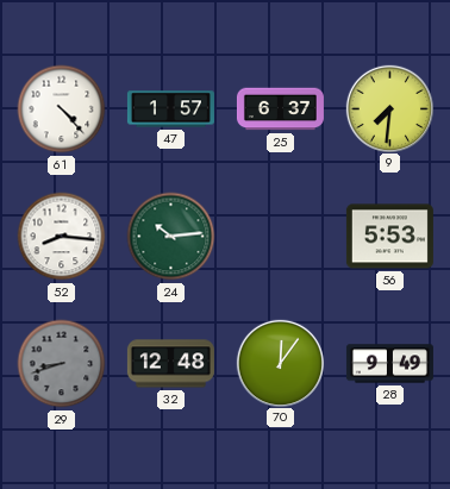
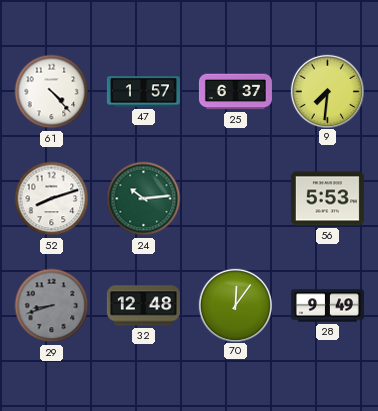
52: 8:16 -> 8:12
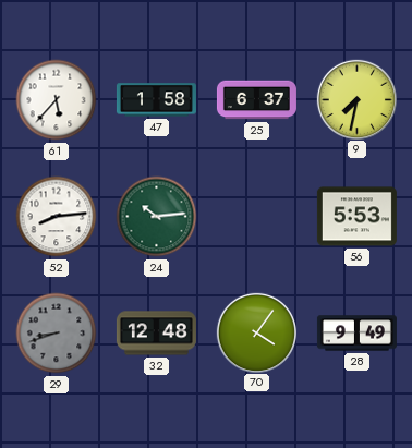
61: 4:23 -> 5:37
47: 1:57 -> 1:58
9: 7:31 -> 7:32
52: 8:12 -> 8:14
70: 12:06 -> 4:06
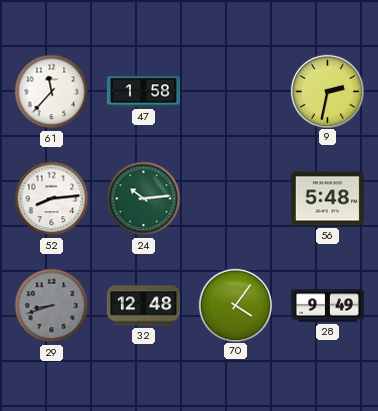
61: 5:37 -> 11:37
25: 6:37 -> none
9: 7:32 -> 2:32
56: 5:53 -> 5:48
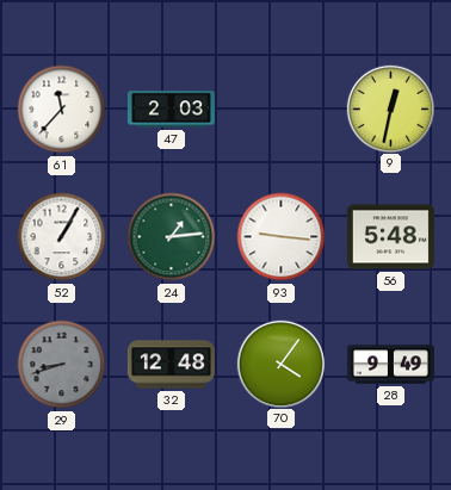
47: 1:58 -> 2:03
9: 2:32 -> 12:32
52: 8:14 -> 1:05
24: 10:14 -> 1:14
93: none -> 9:16
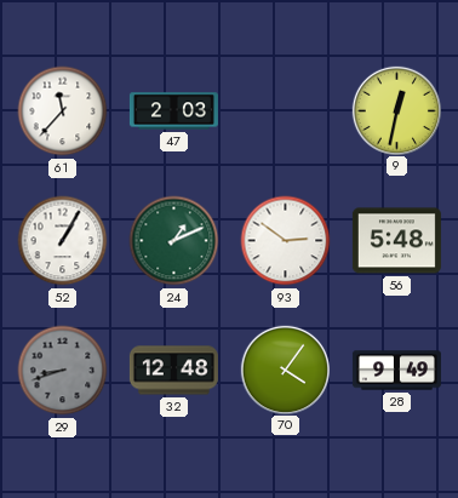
24: 1:14 -> 1:11
93: 9:16 -> 2:51
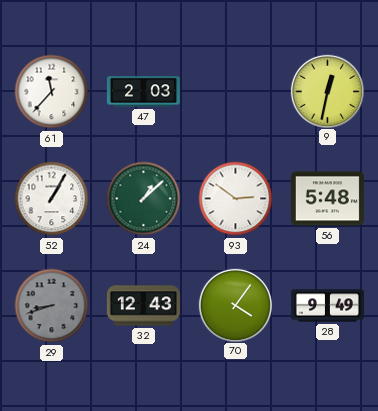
24: 1:11 -> 1:08
32: 12:48 -> 12:43
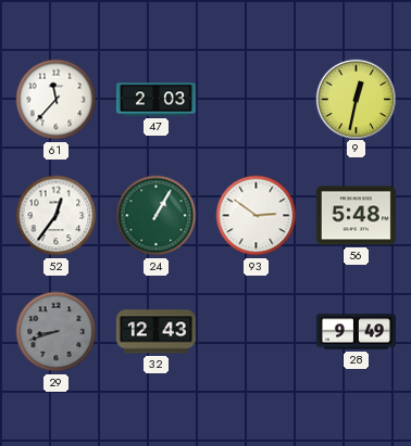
52: 1:05 -> 12:36
24: 1:08 -> 1:05
70: 4:06 -> none
